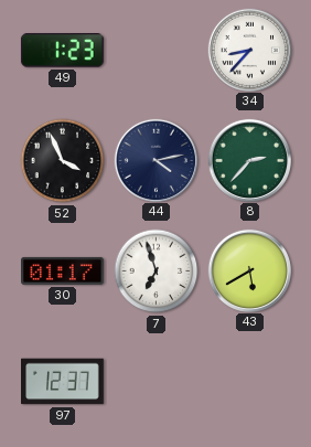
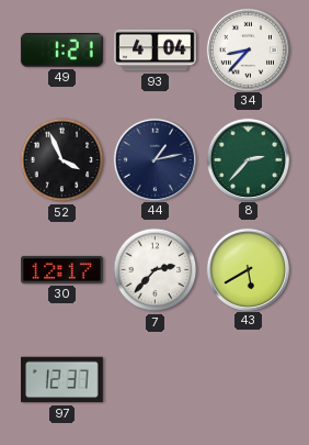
49: 1:23 -> 1:21
93: none -> 4:04
44: 4:13 -> 1:13
30: 01:17 -> 12:17
7: 6:57 -> 2:37
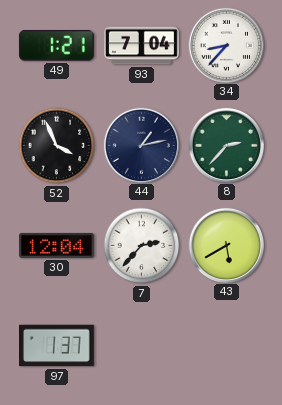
93: 4:04 -> 7:04
30: 12:17 -> 12:04
97: 12:37 -> 1:37
